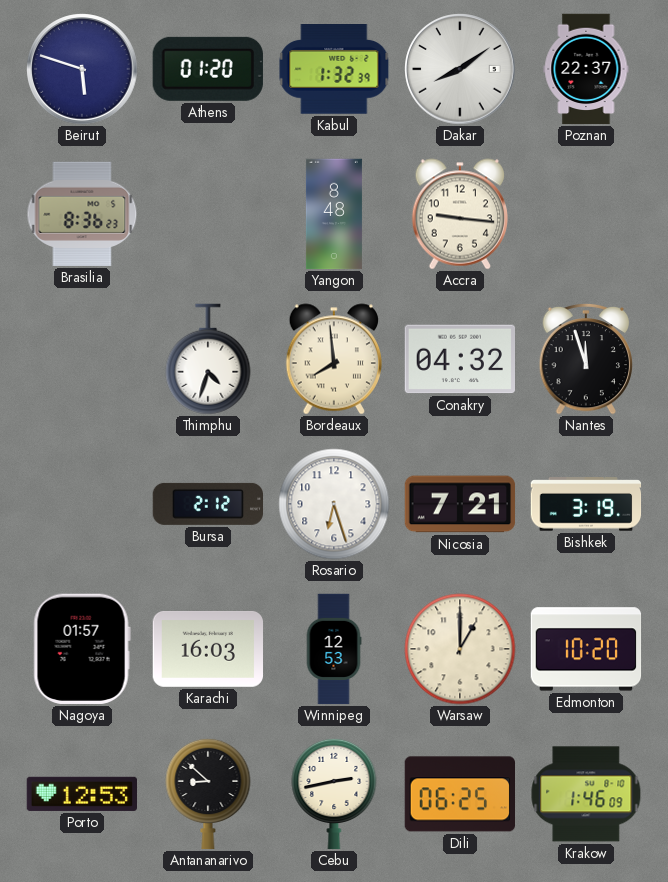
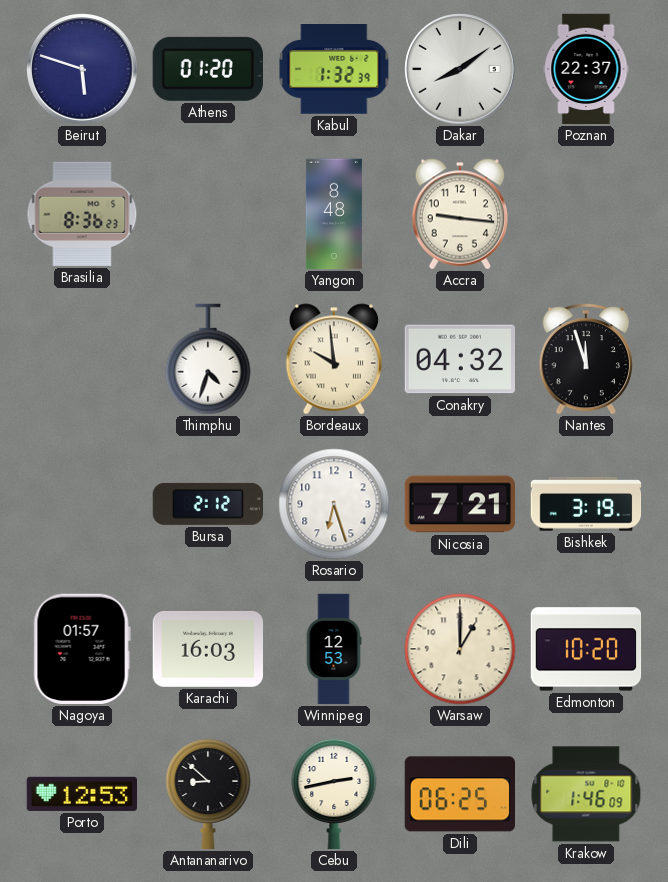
Bordeaux: 7:59 -> 9:59
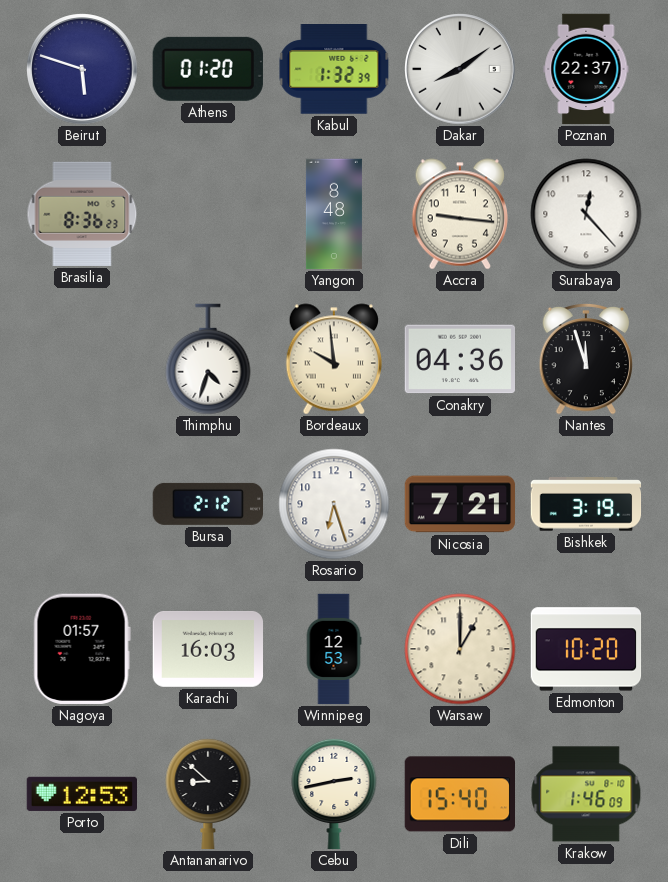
Surabaya: none -> 12:23
Conakry: 04:32 -> 04:36
Dili: 06:25 -> 15:40
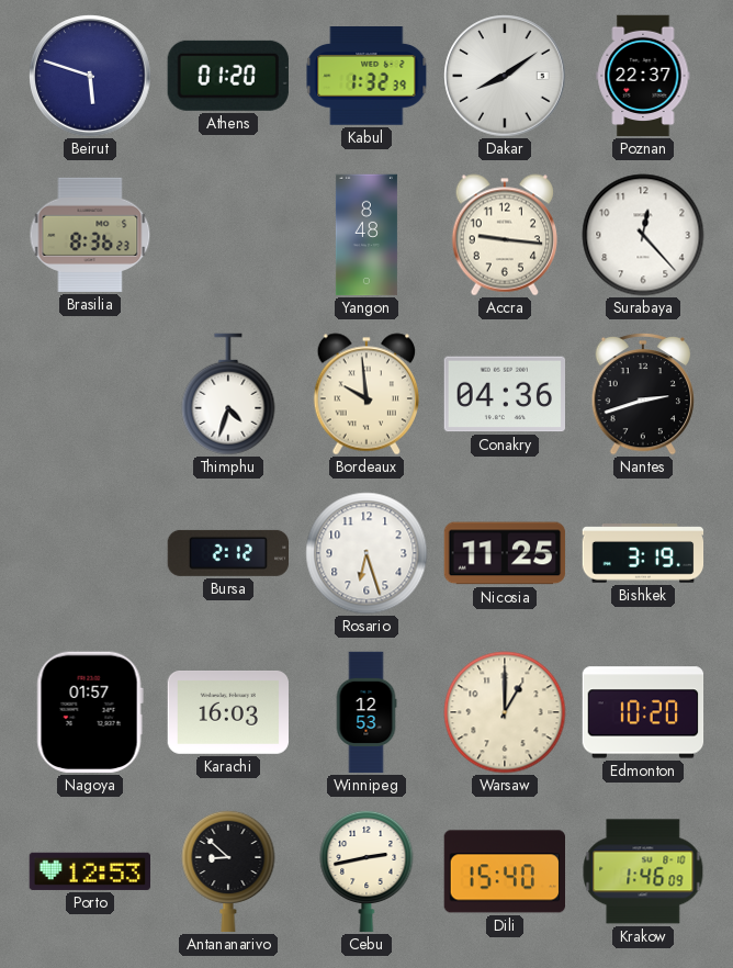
Nantes: 11:57 -> 2:42
Nicosia: 7:21 -> 11:25
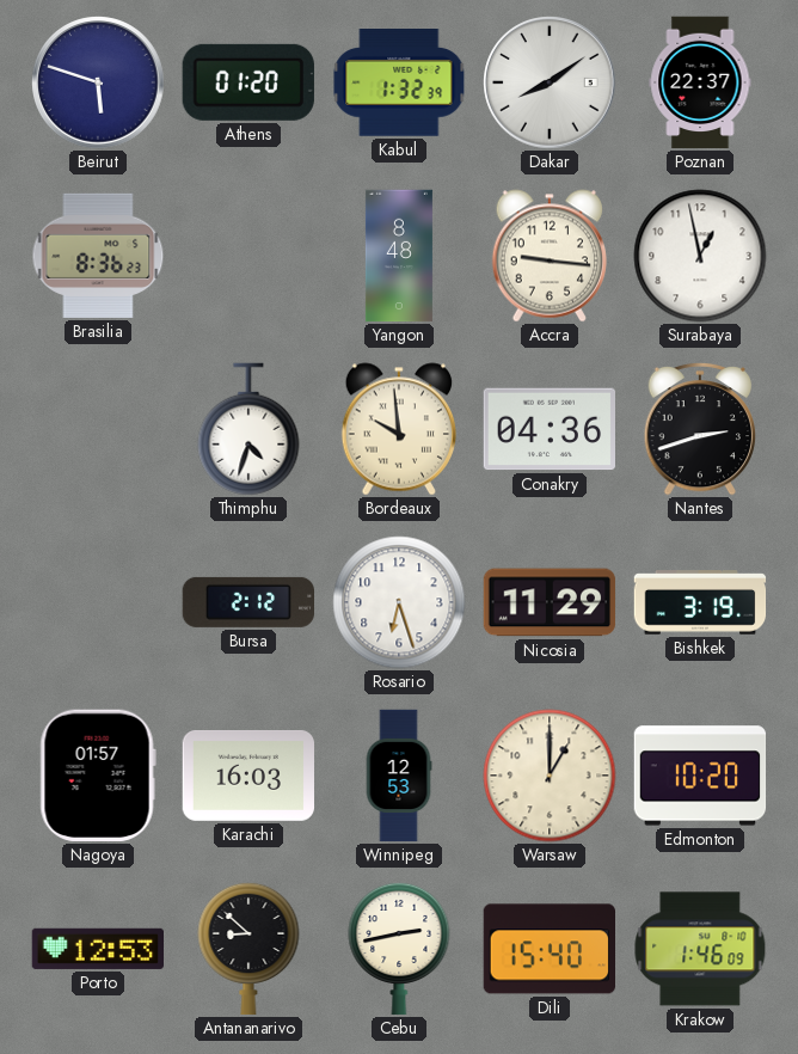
Surabaya: 12:23 -> 12:58
Nicosia: 11:25 -> 11:29
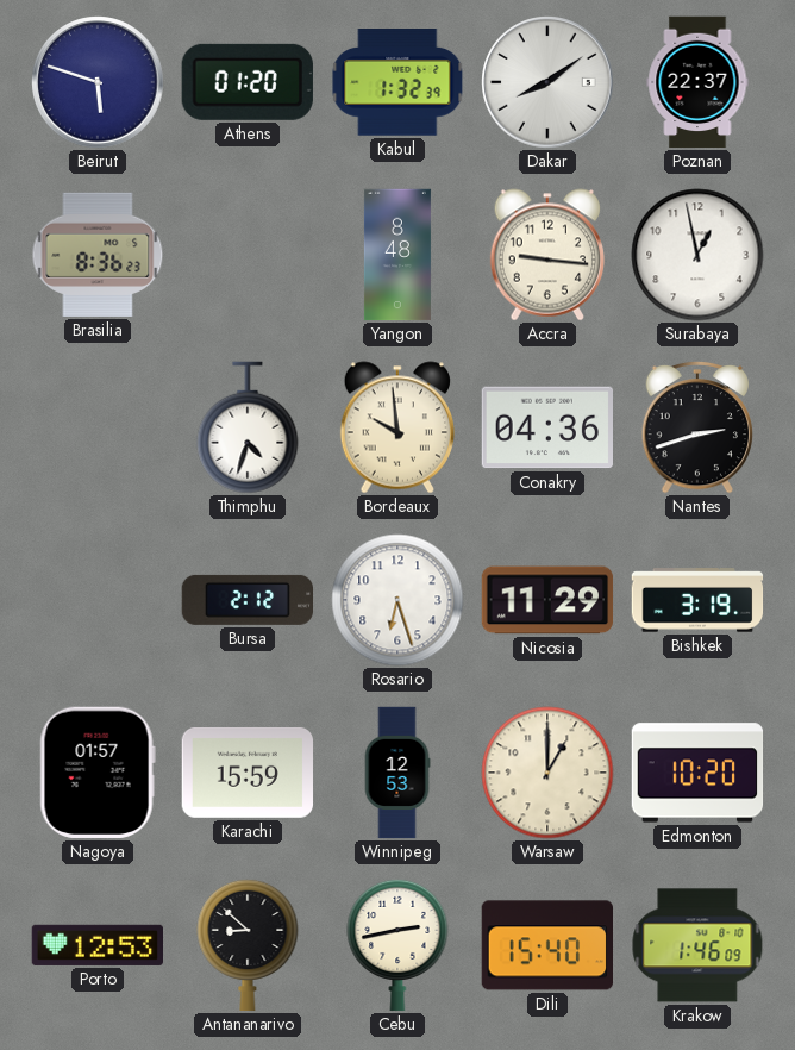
Karachi: 16:03 -> 15:59
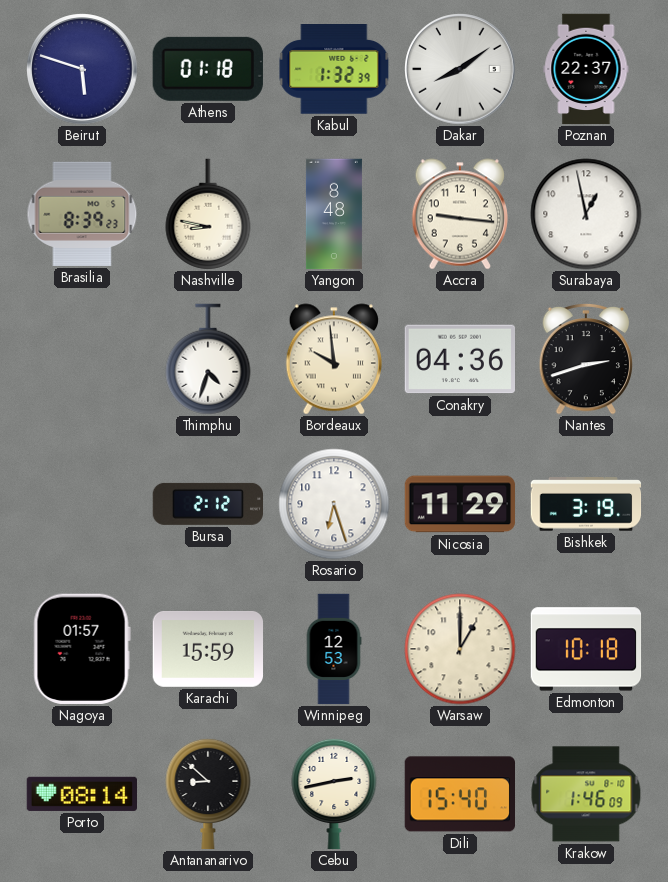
Athens: 01:20 -> 01:18
Brasilia: 8:36 -> 8:39
Nashville: none -> 8:47
Edmonton: 10:20 -> 10:18
Porto: 12:53 -> 08:14
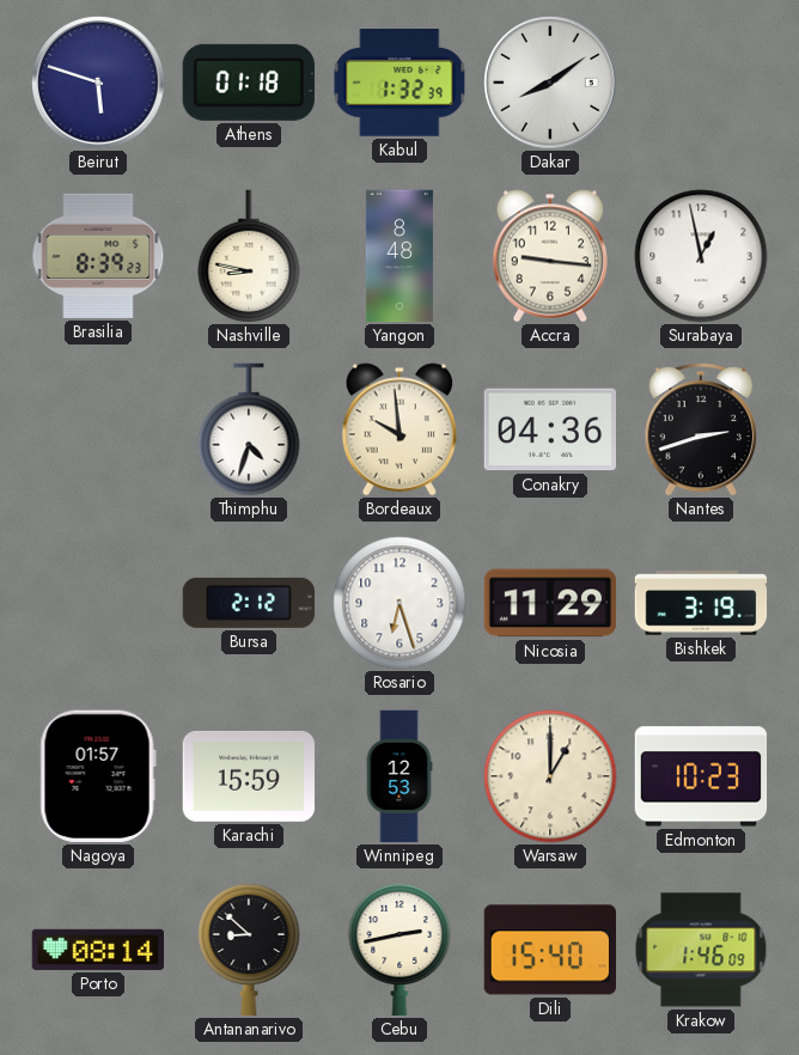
Poznan: 22:37 -> none
Edmonton: 10:18 -> 10:23
